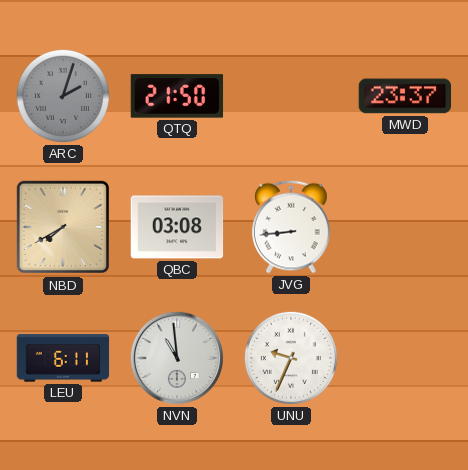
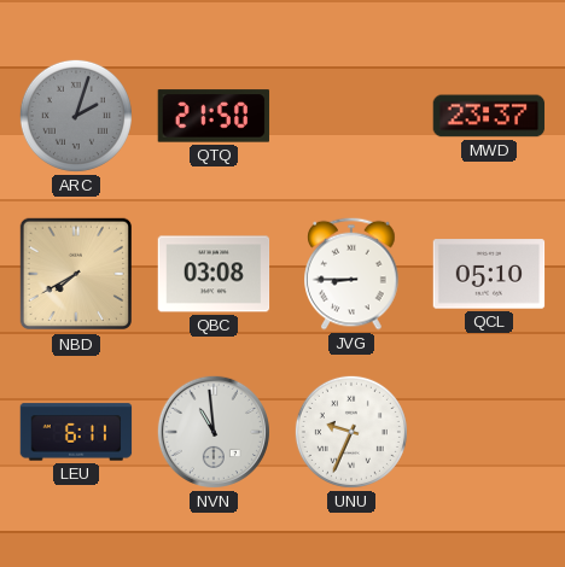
JVG: 8:44 -> 8:45
QCL: none -> 05:10
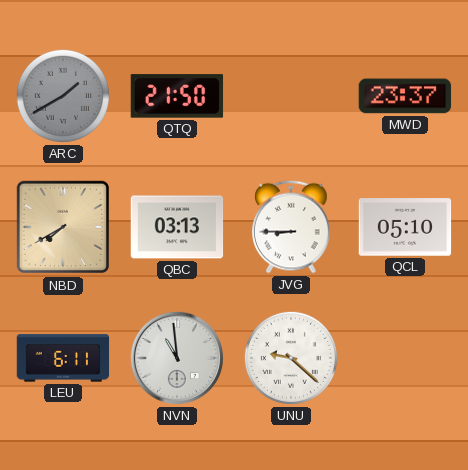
ARC: 2:03 -> 1:40
QBC: 03:08 -> 03:13
UNU: 9:34 -> 9:22
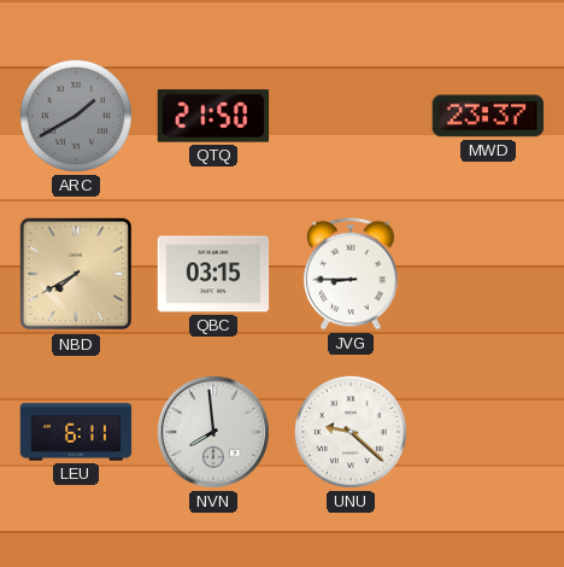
QBC: 03:13 -> 03:15
QCL: 05:10 -> none
NVN: 10:59 -> 7:59
